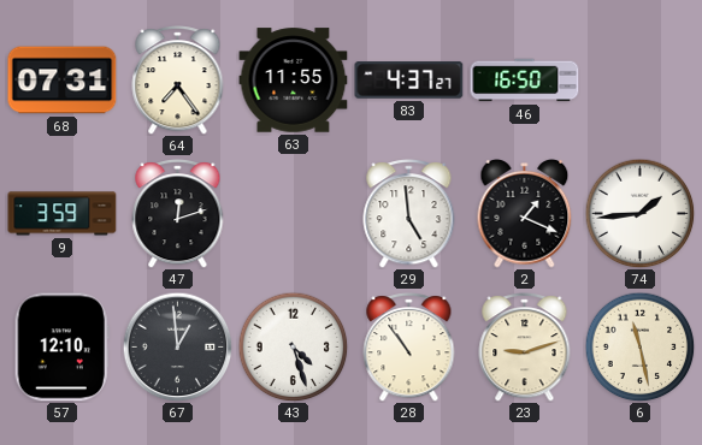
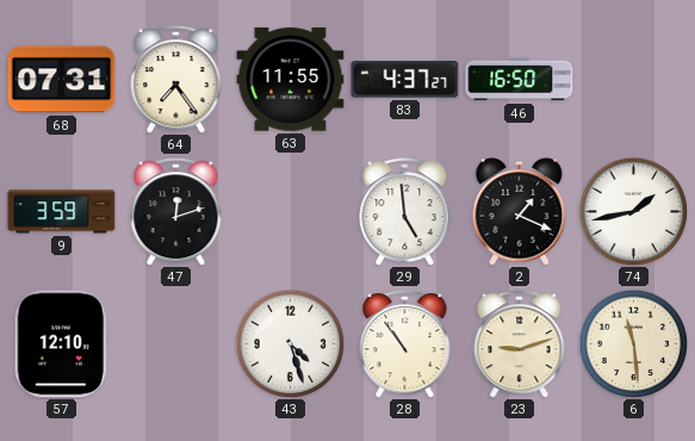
74: 1:44 -> 1:43
67: 12:59 -> none
6: 11:28 -> 11:29
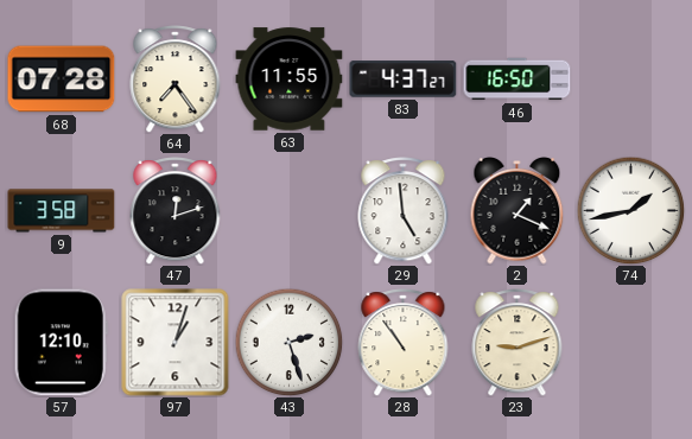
68: 07:31 -> 07:28
9: 3:59 -> 3:58
97: none -> 1:03
43: 4:27 -> 2:27
6: 11:29 -> none
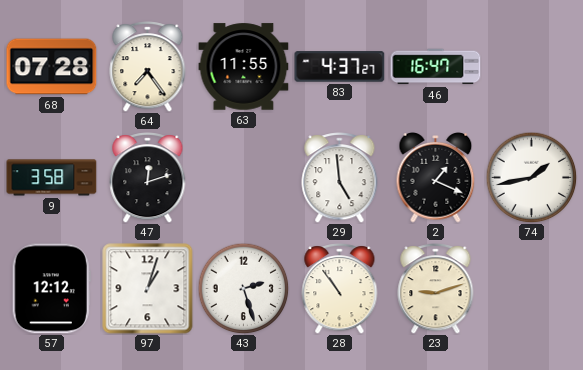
46: 16:50 -> 16:47
57: 12:10 -> 12:12
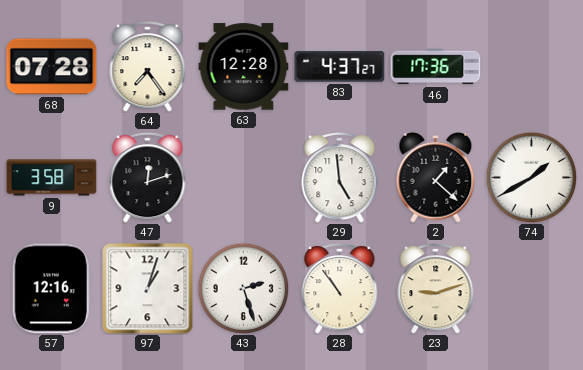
63: 11:55 -> 12:28
46: 16:47 -> 17:36
2: 1:19 -> 1:22
74: 1:43 -> 1:40
57: 12:12 -> 12:16
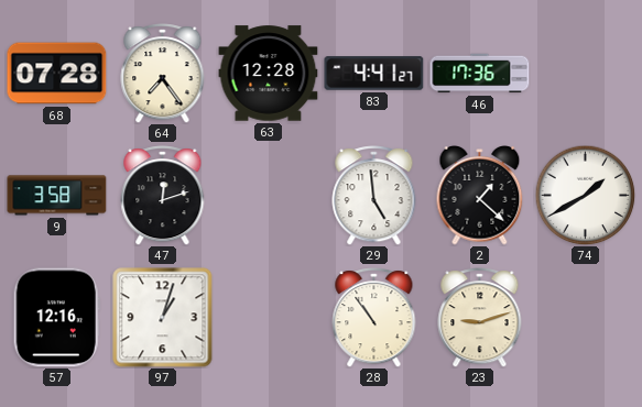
83: 4:37 -> 4:41
43: 2:27 -> none
